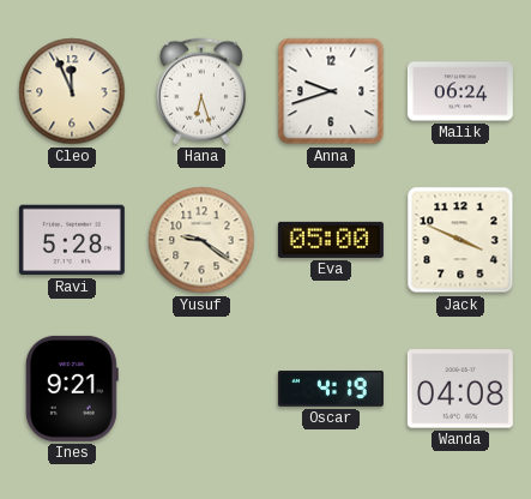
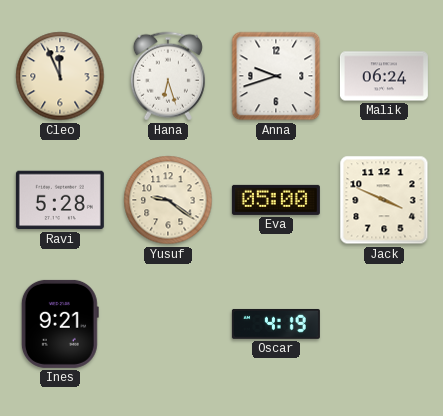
Wanda: 04:08 -> none
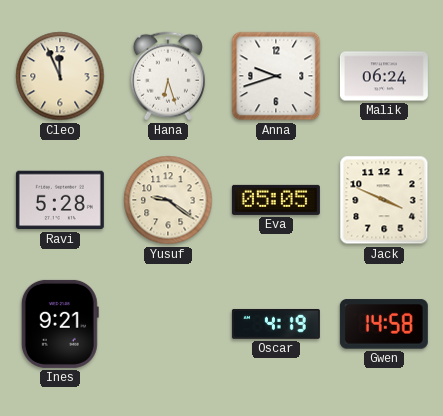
Eva: 05:00 -> 05:05
Gwen: none -> 14:58
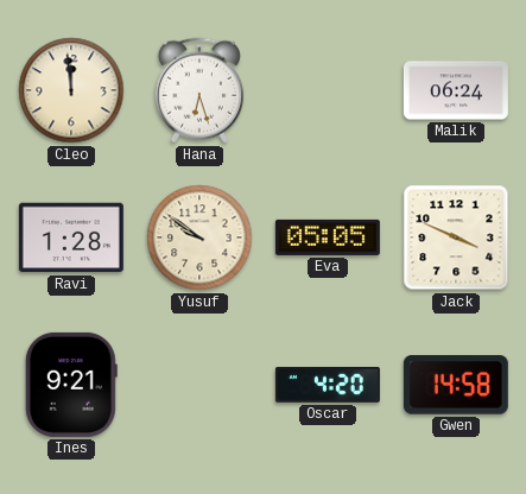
Cleo: 11:56 -> 11:59
Anna: 9:42 -> none
Ravi: 5:28 -> 1:28
Yusuf: 9:21 -> 9:51
Oscar: 4:19 -> 4:20
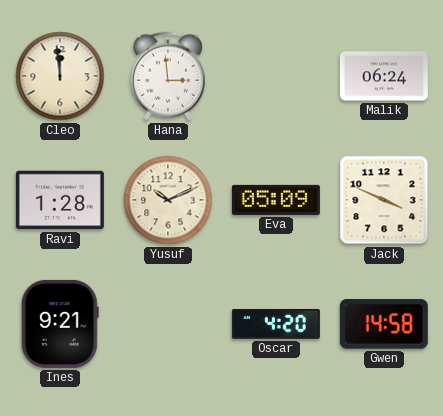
Hana: 6:27 -> 2:59
Yusuf: 9:51 -> 10:11
Eva: 05:05 -> 05:09
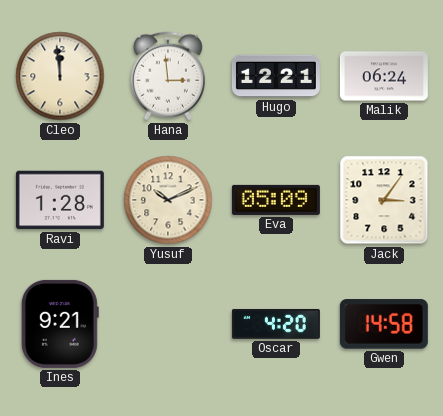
Hugo: none -> 12:21
Jack: 3:49 -> 3:06
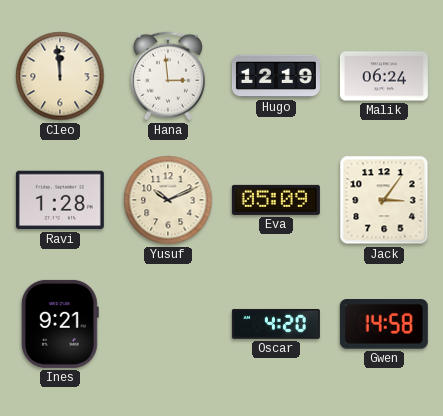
Hugo: 12:21 -> 12:19
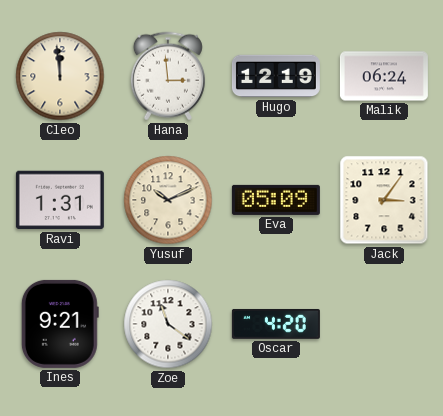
Ravi: 1:28 -> 1:31
Zoe: none -> 11:21
Gwen: 14:58 -> none
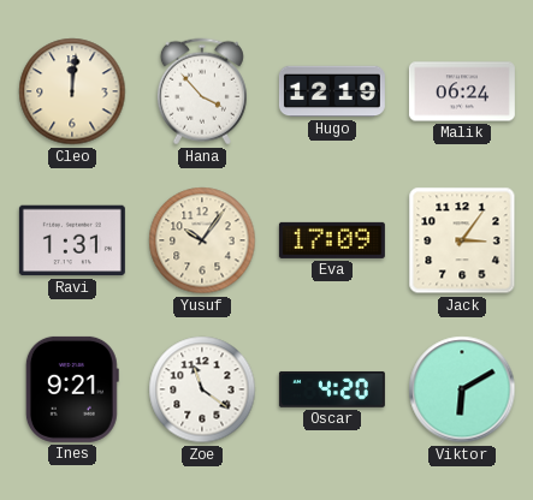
Cleo: 11:59 -> 12:01
Hana: 2:59 -> 3:53
Yusuf: 10:11 -> 10:06
Eva: 05:09 -> 17:09
Viktor: none -> 6:10
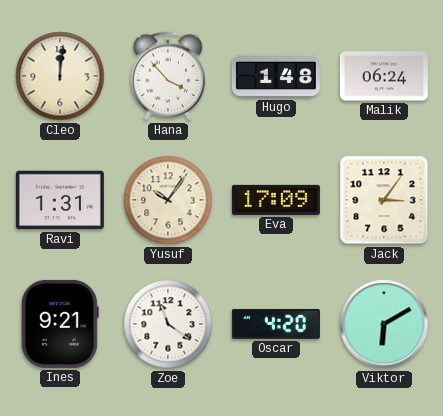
Hugo: 12:19 -> 1:48
